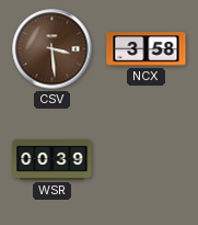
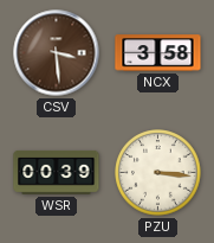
PZU: none -> 3:16
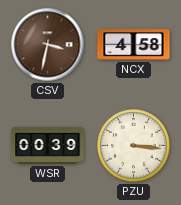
CSV: 3:29 -> 3:32
NCX: 3:58 -> 4:58
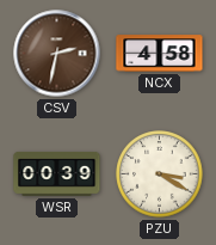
CSV: 3:32 -> 2:32
PZU: 3:16 -> 3:20
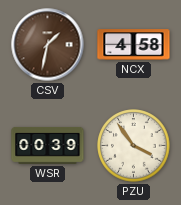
CSV: 2:32 -> 1:32
PZU: 3:20 -> 3:54
